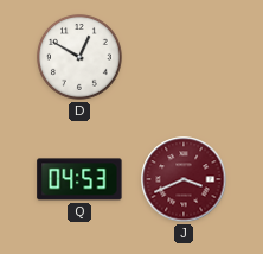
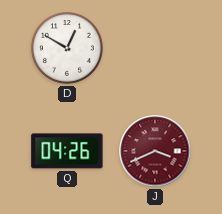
Q: 04:53 -> 04:26
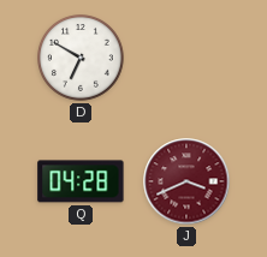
D: 12:50 -> 6:50
Q: 04:26 -> 04:28
